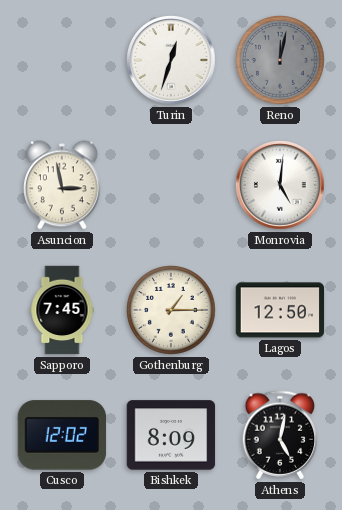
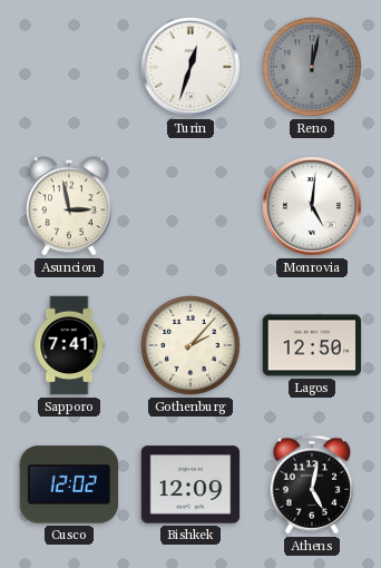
Sapporo: 7:45 -> 7:41
Gothenburg: 1:15 -> 2:07
Bishkek: 8:09 -> 12:09
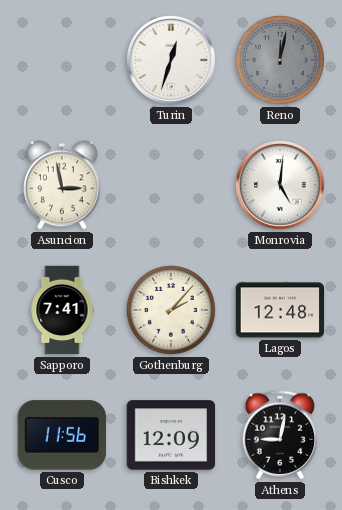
Lagos: 12:50 -> 12:48
Cusco: 12:02 -> 11:56
Athens: 5:02 -> 9:02
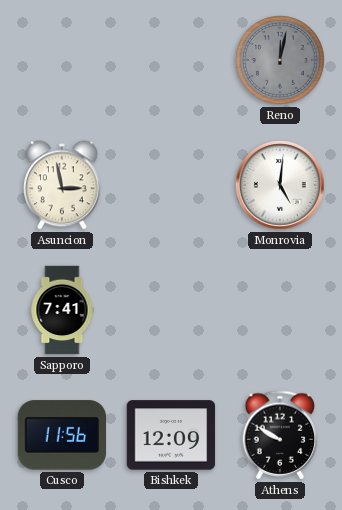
Turin: 12:33 -> none
Gothenburg: 2:07 -> none
Lagos: 12:48 -> none
Athens: 9:02 -> 9:50
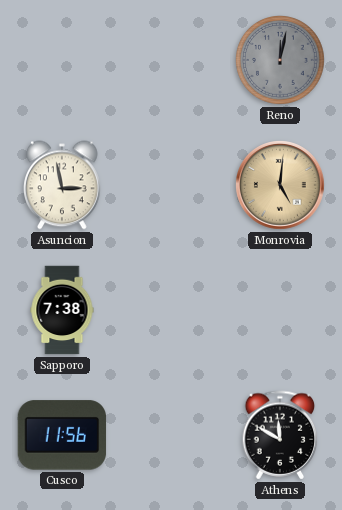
Monrovia dial: white -> champagne
Sapporo: 7:41 -> 7:38
Bishkek: 12:09 -> none
Athens: 9:50 -> 11:50
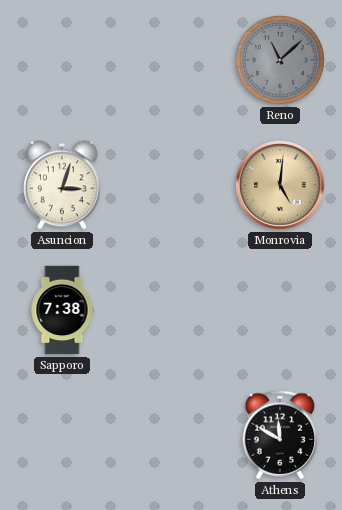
Reno: 12:02 -> 11:08
Asuncion: 2:58 -> 3:03
Cusco: 11:56 -> none
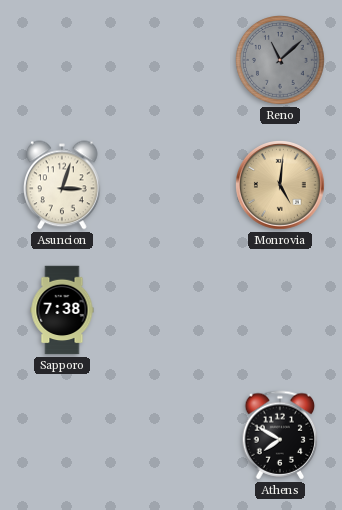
Athens: 11:50 -> 7:50
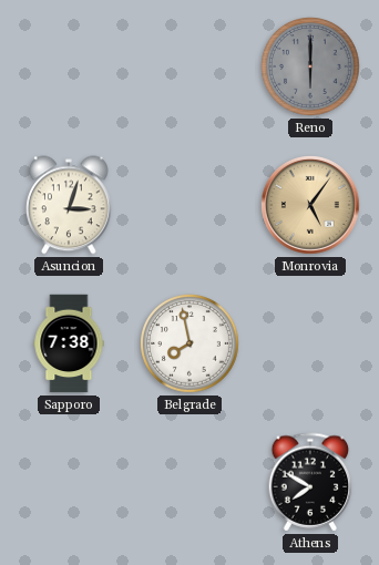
Reno: 11:08 -> 6:00
Monrovia: 5:01 -> 5:06
Belgrade: none -> 7:58
